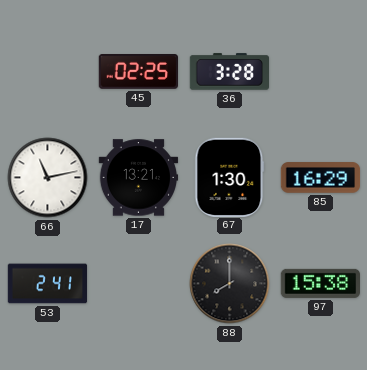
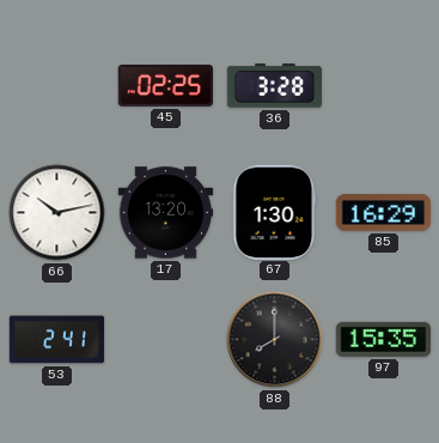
66: 11:13 -> 10:13
17: 13:21 -> 13:20
97: 15:38 -> 15:35
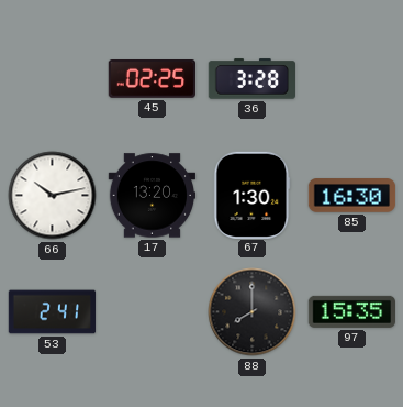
85: 16:29 -> 16:30
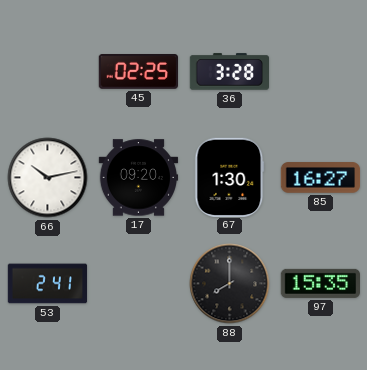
17: 13:20 -> 09:20
85: 16:30 -> 16:27
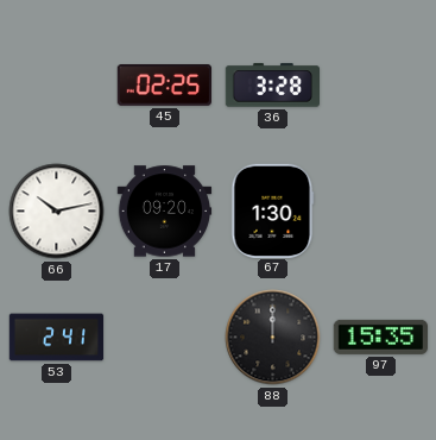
85: 16:27 -> none
88: 8:00 -> 12:00
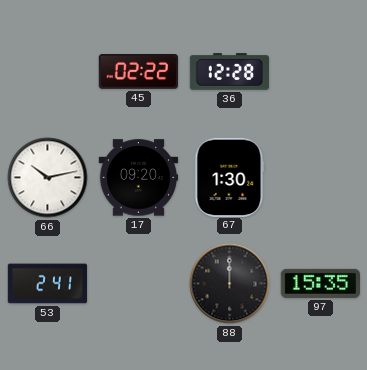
45: 02:25 -> 02:22
36: 3:28 -> 12:28
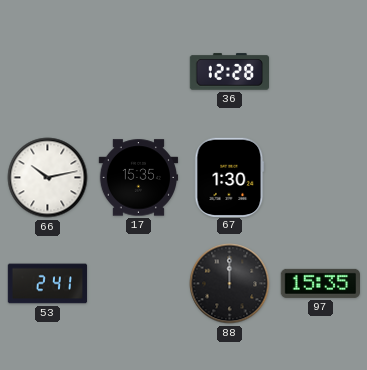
45: 02:22 -> none
17: 09:20 -> 15:35
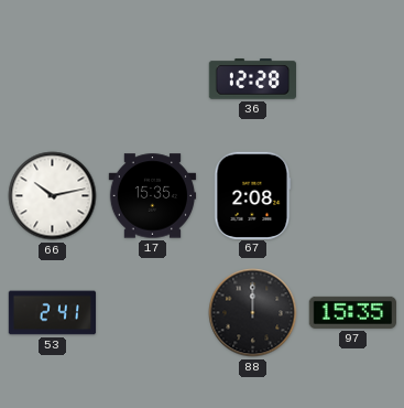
67: 1:30 -> 2:08
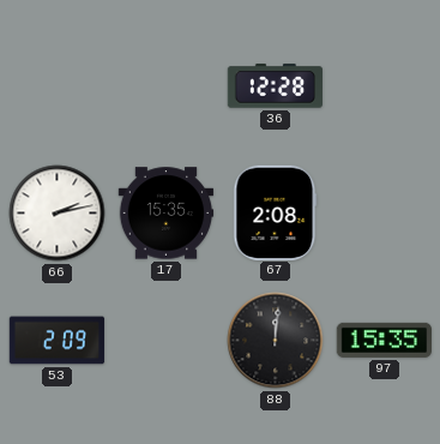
66: 10:13 -> 2:13
53: 2:41 -> 2:09
88: 12:00 -> 12:01
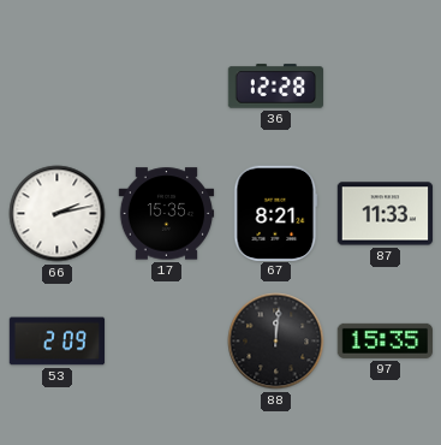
67: 2:08 -> 8:21
87: none -> 11:33
